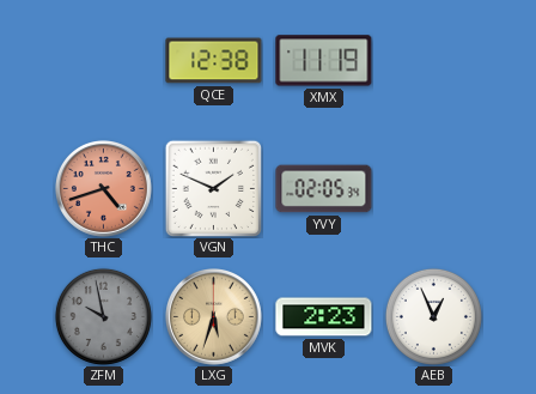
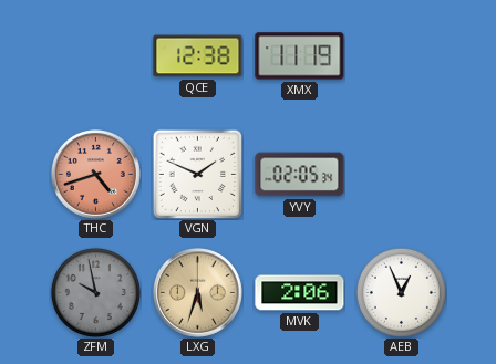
MVK: 2:23 -> 2:06
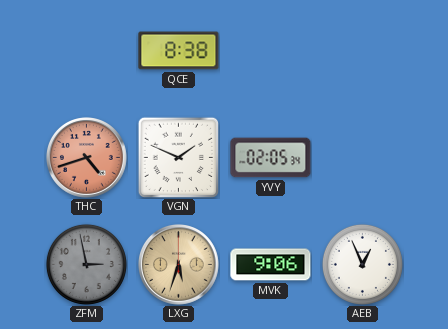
QCE: 12:38 -> 8:38
XMX: 11:19 -> none
ZFM: 9:58 -> 2:58
MVK: 2:06 -> 9:06
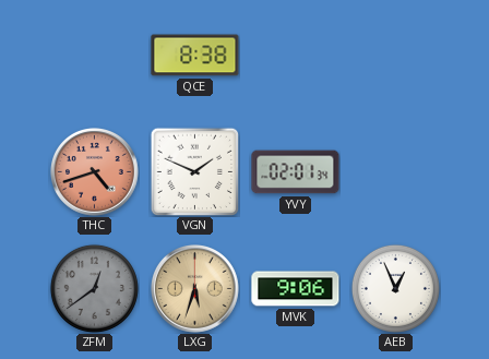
YVY: 02:05 -> 02:01
ZFM: 2:58 -> 12:39
